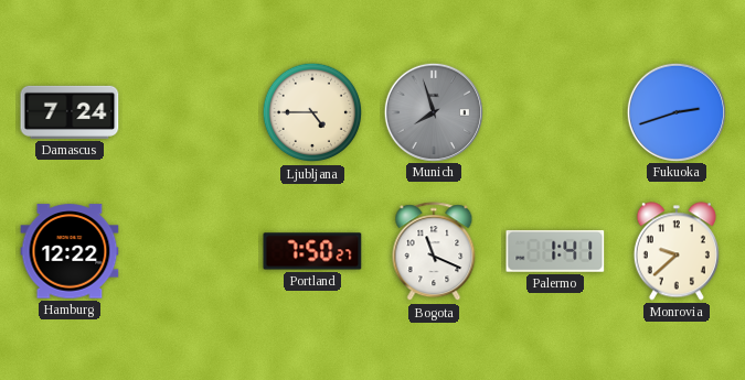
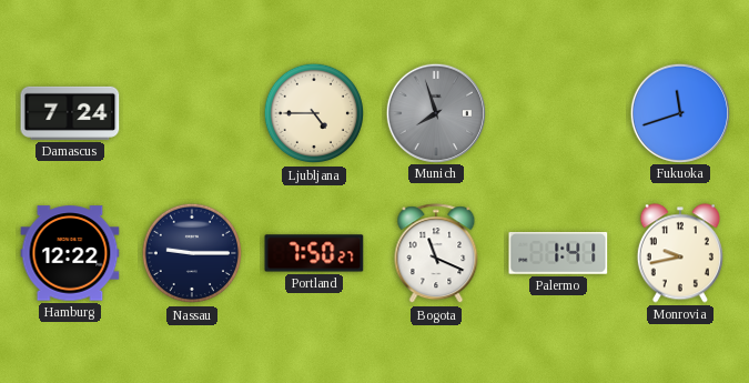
Fukuoka: 2:42 -> 11:42
Nassau: none -> 9:15
Monrovia: 9:38 -> 9:43
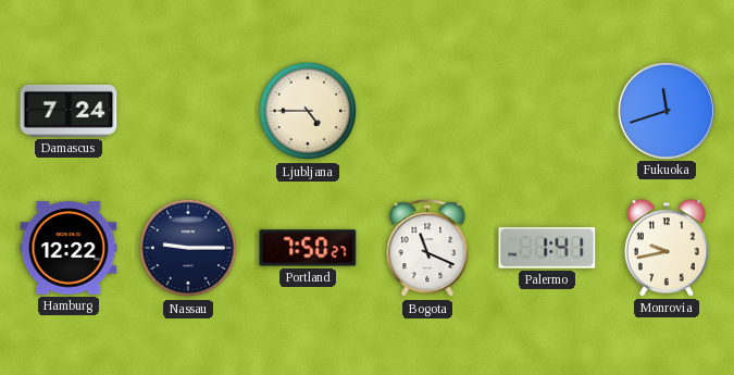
Munich: 7:57 -> none
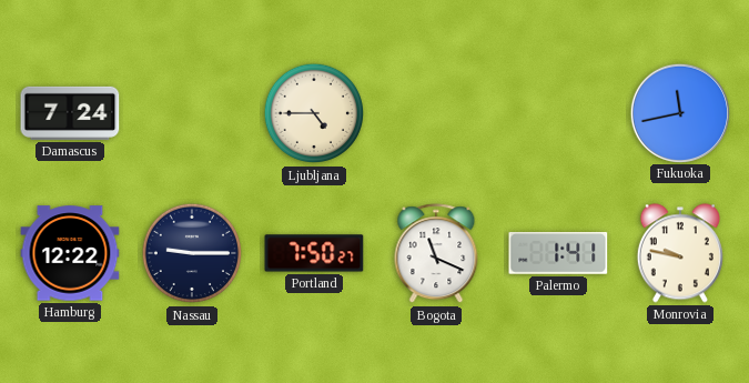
Fukuoka: 11:42 -> 11:43
Monrovia: 9:43 -> 9:47
